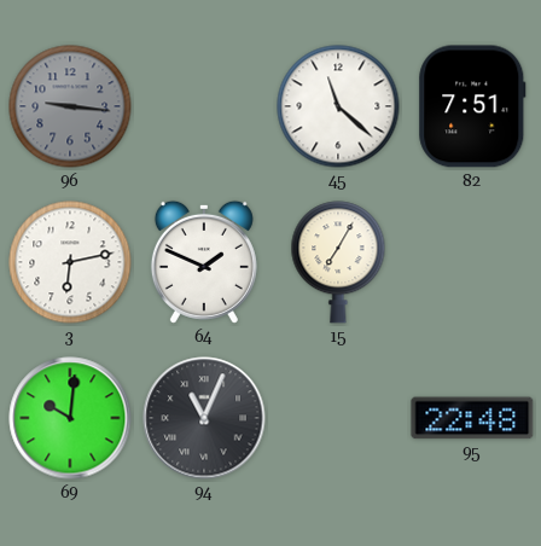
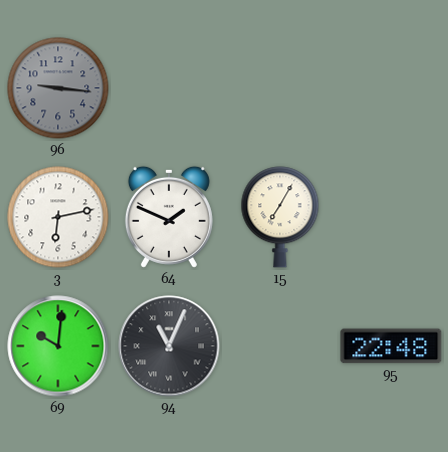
45: 11:22 -> none
82: 7:51 -> none
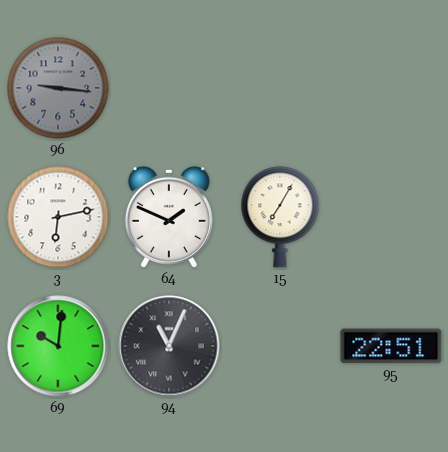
95: 22:48 -> 22:51
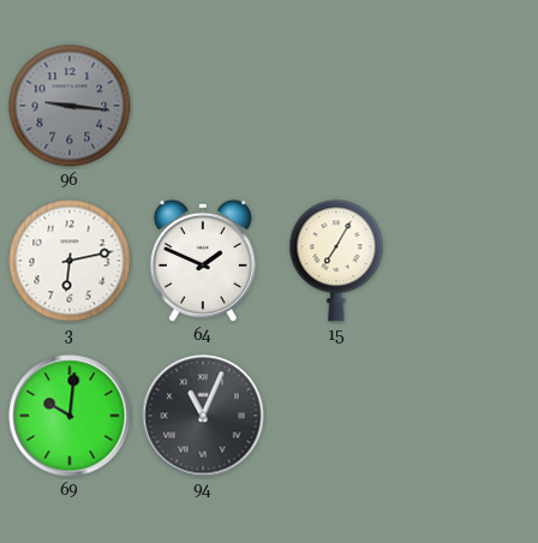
95: 22:51 -> none
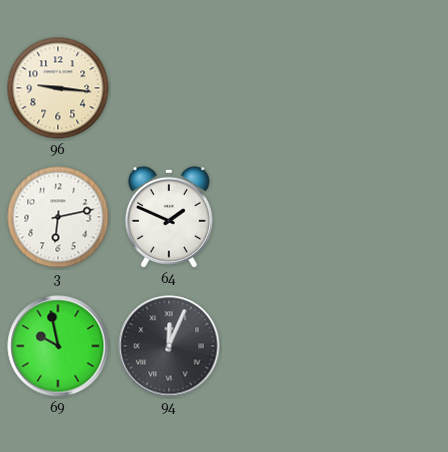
96 dial: grey -> cream
15: 7:05 -> none
69: 10:01 -> 9:58
94: 11:04 -> 12:04
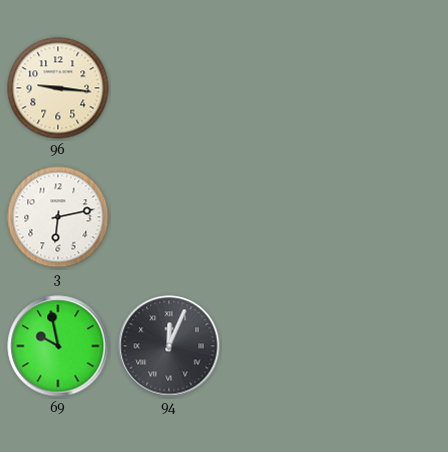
64: 1:49 -> none
